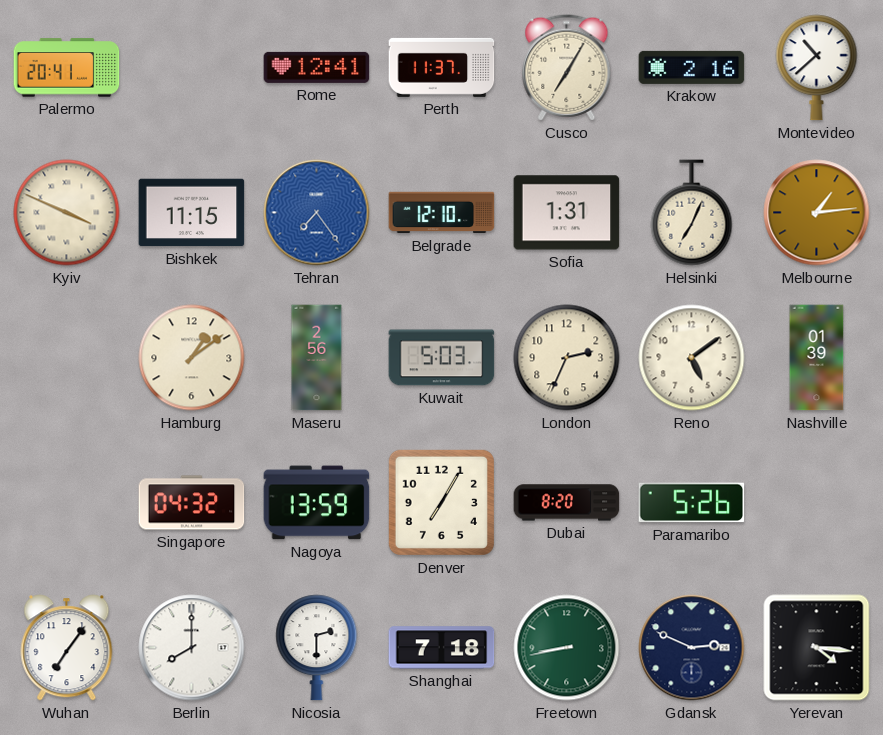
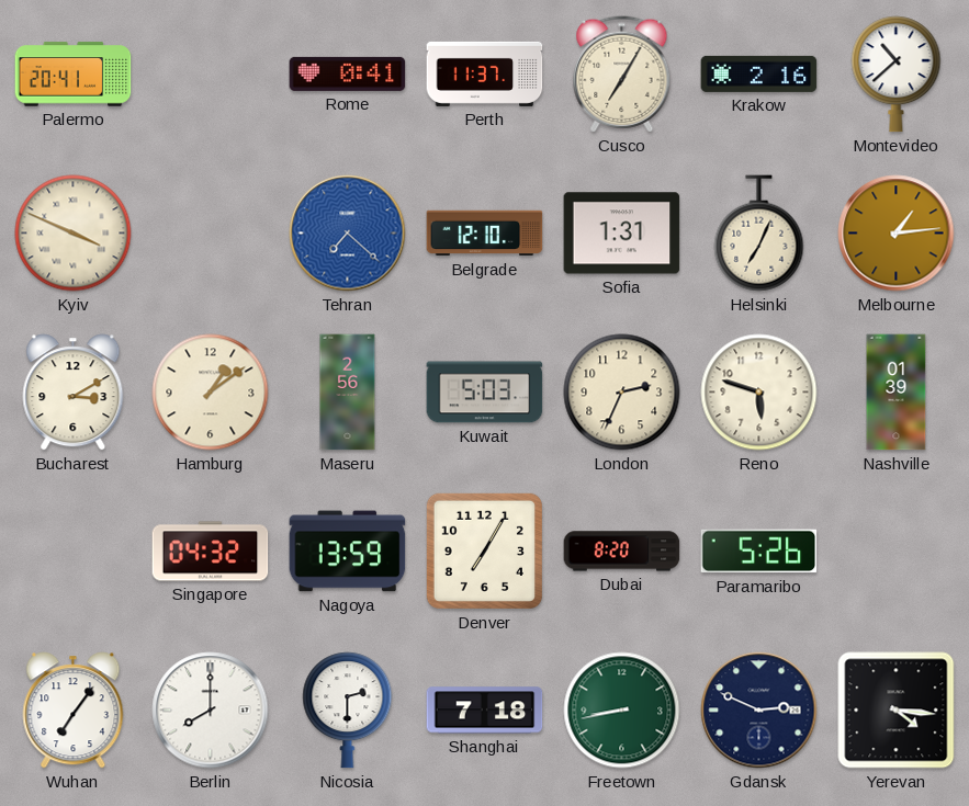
Rome: 12:41 -> 0:41
Bishkek: 11:15 -> none
Tehran: 7:24 -> 7:22
Bucharest: none -> 3:10
Reno: 5:09 -> 5:48
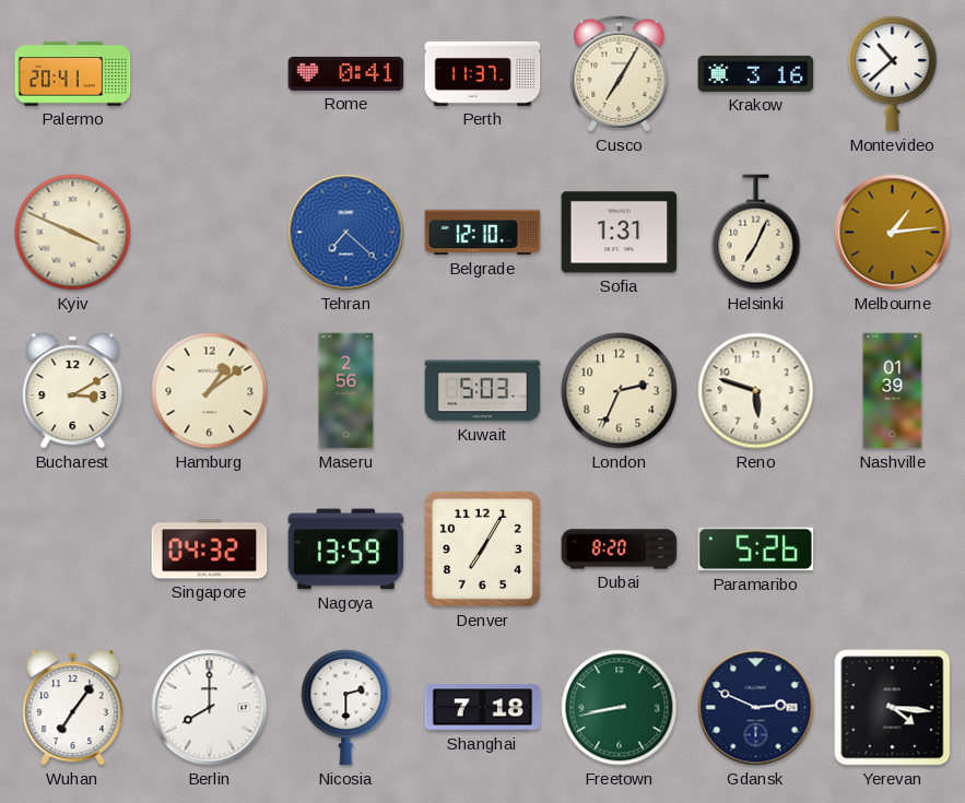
Krakow: 2:16 -> 3:16
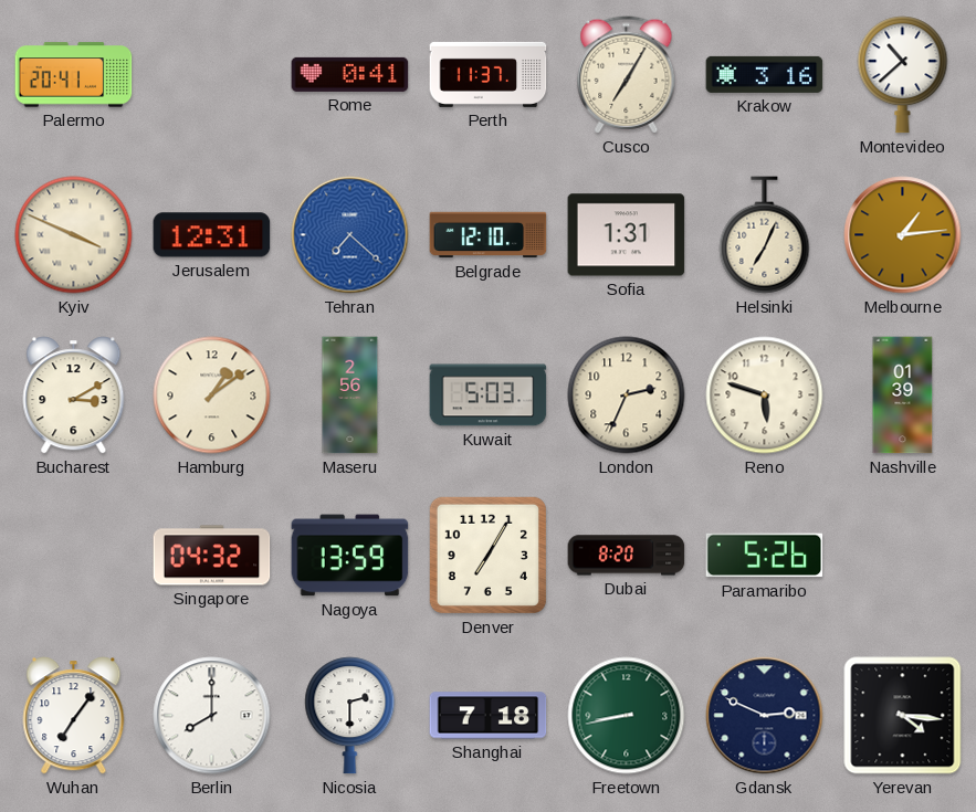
Jerusalem: none -> 12:31
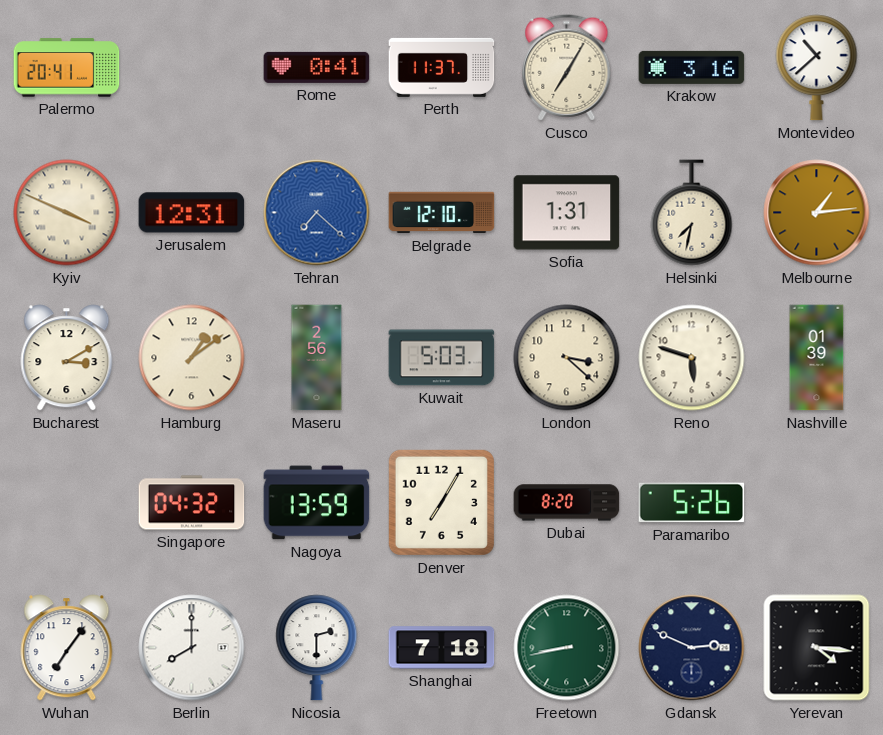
Helsinki: 7:04 -> 7:32
London: 2:34 -> 3:22
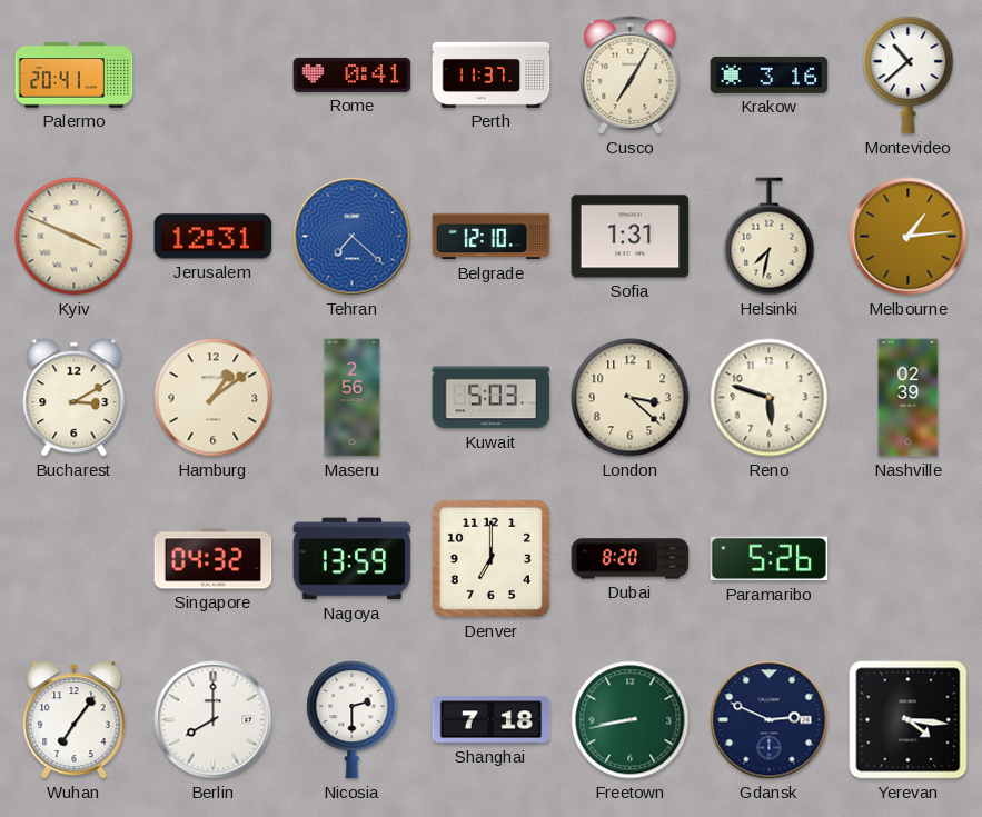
Nashville: 01:39 -> 02:39
Denver: 7:05 -> 7:00
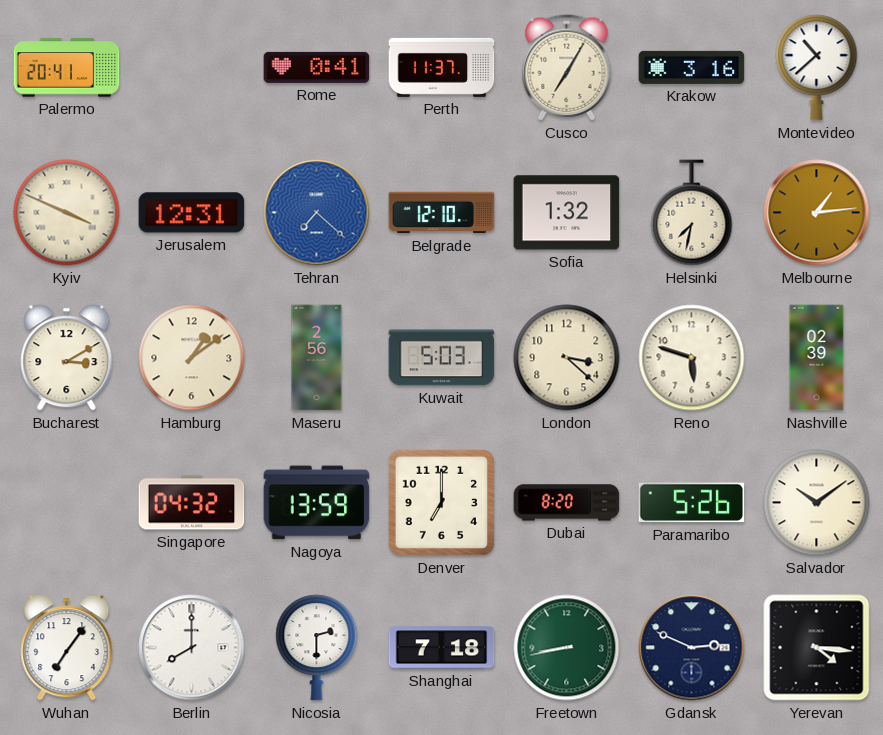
Sofia: 1:31 -> 1:32
Salvador: none -> 10:09
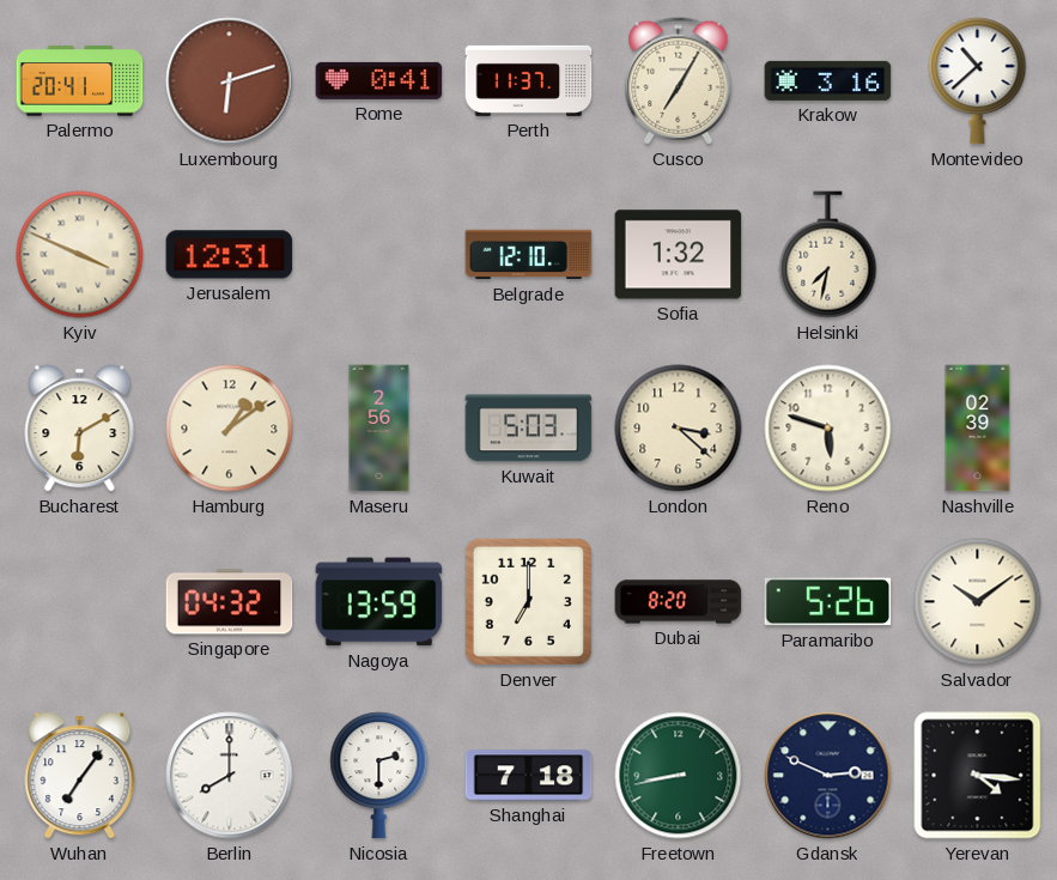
Luxembourg: none -> 6:12
Tehran: 7:22 -> none
Melbourne: 1:14 -> none
Bucharest: 3:10 -> 6:10
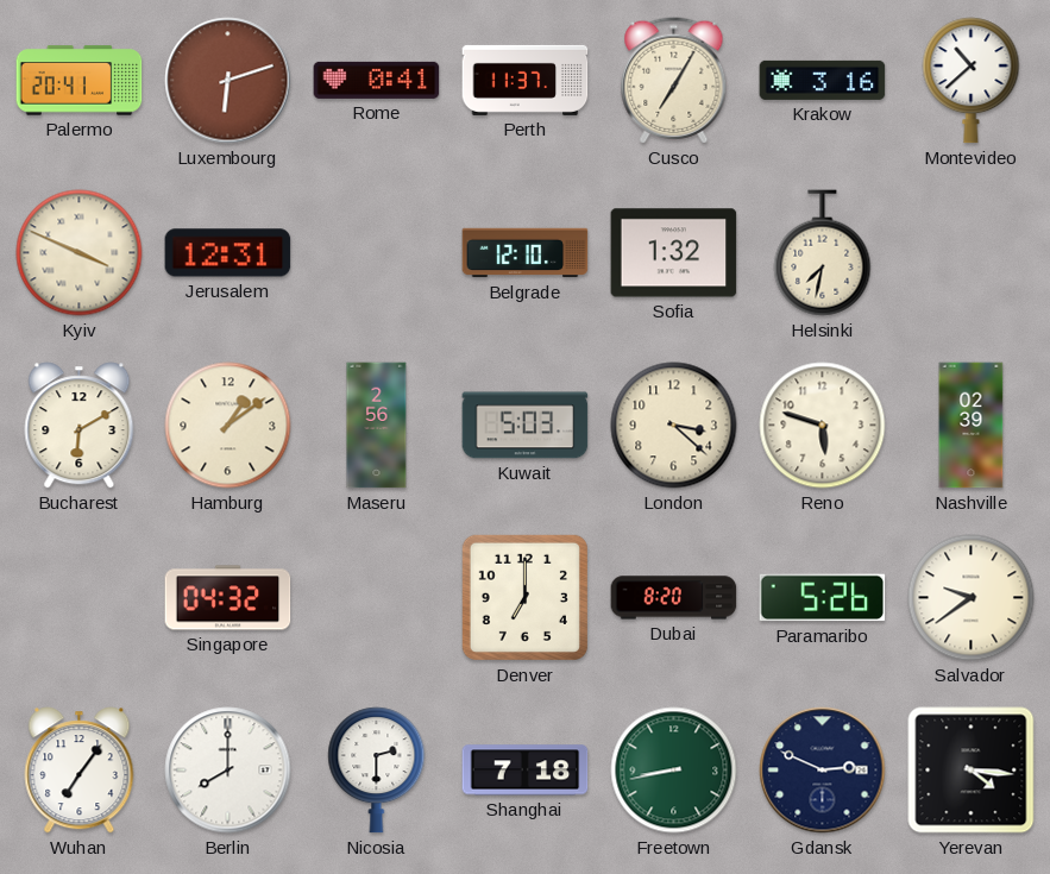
Nagoya: 13:59 -> none
Salvador: 10:09 -> 9:39
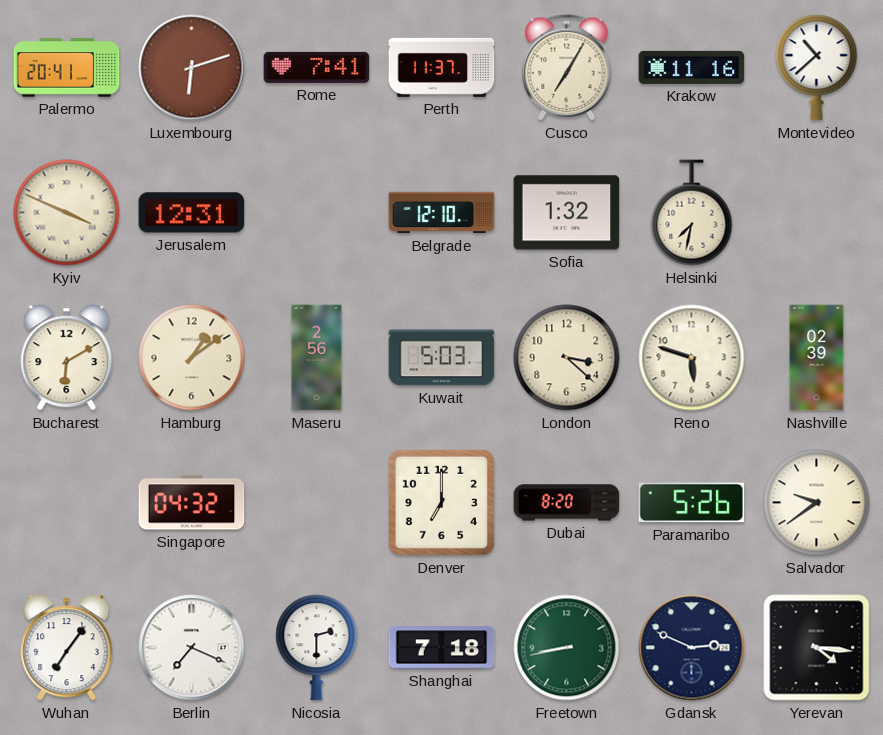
Rome: 0:41 -> 7:41
Krakow: 3:16 -> 11:16
Berlin: 8:00 -> 7:19
